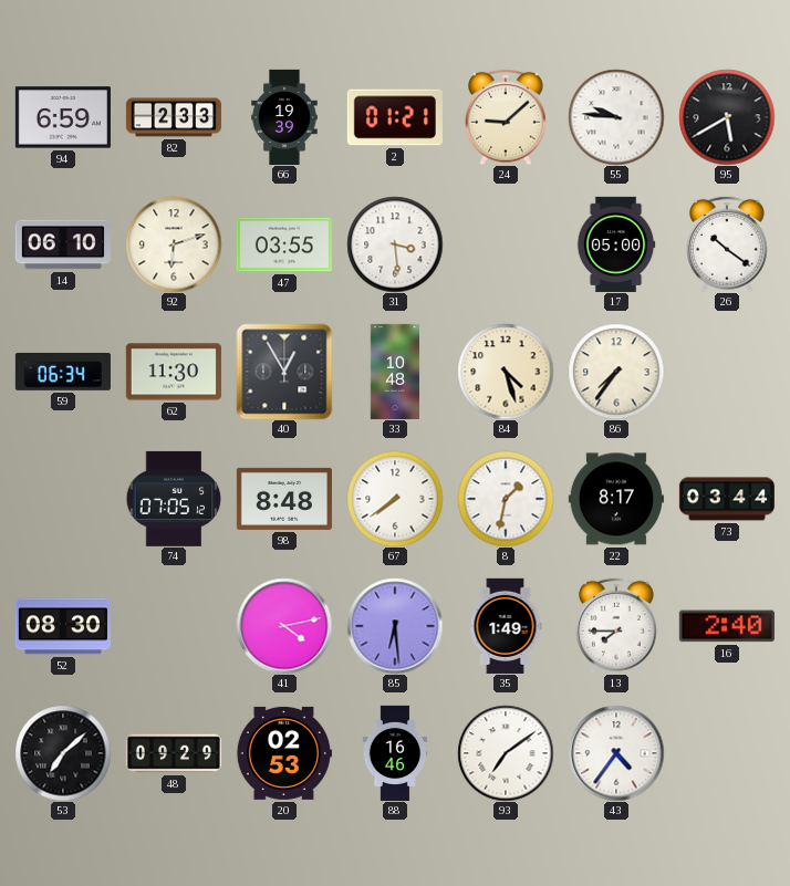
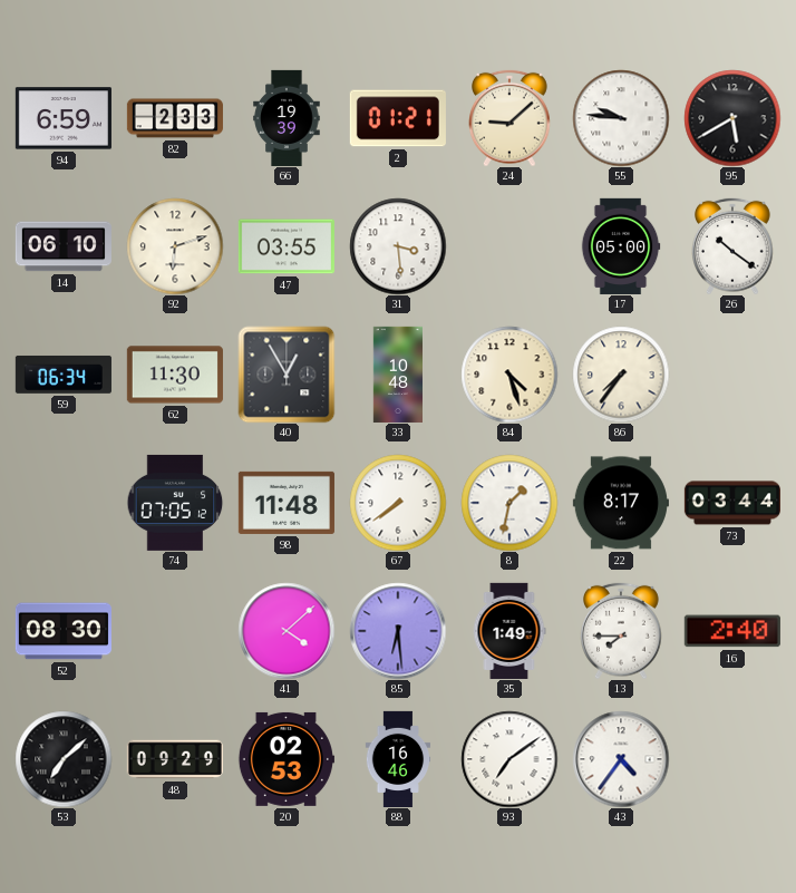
98: 8:48 -> 11:48
41: 4:13 -> 4:08
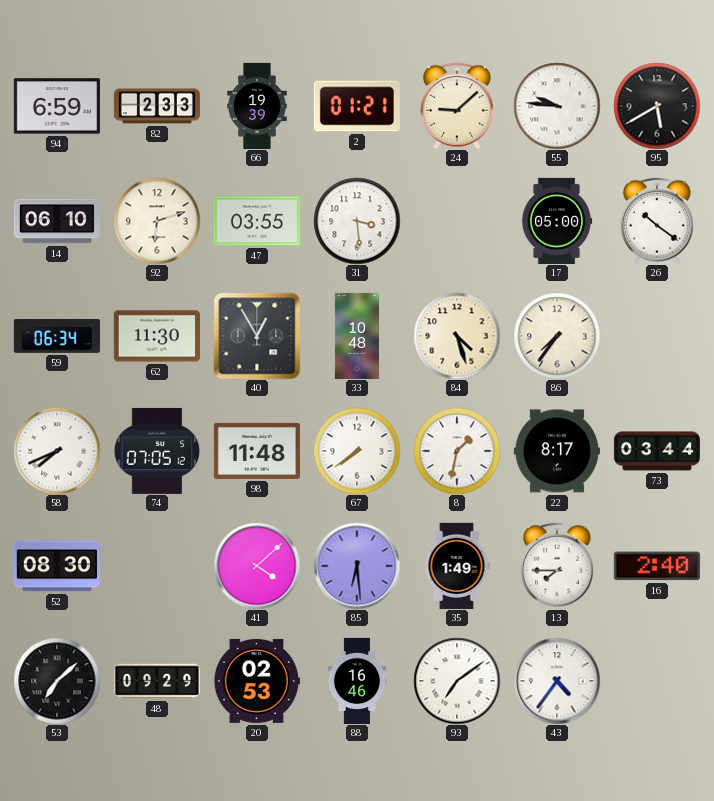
58: none -> 7:41
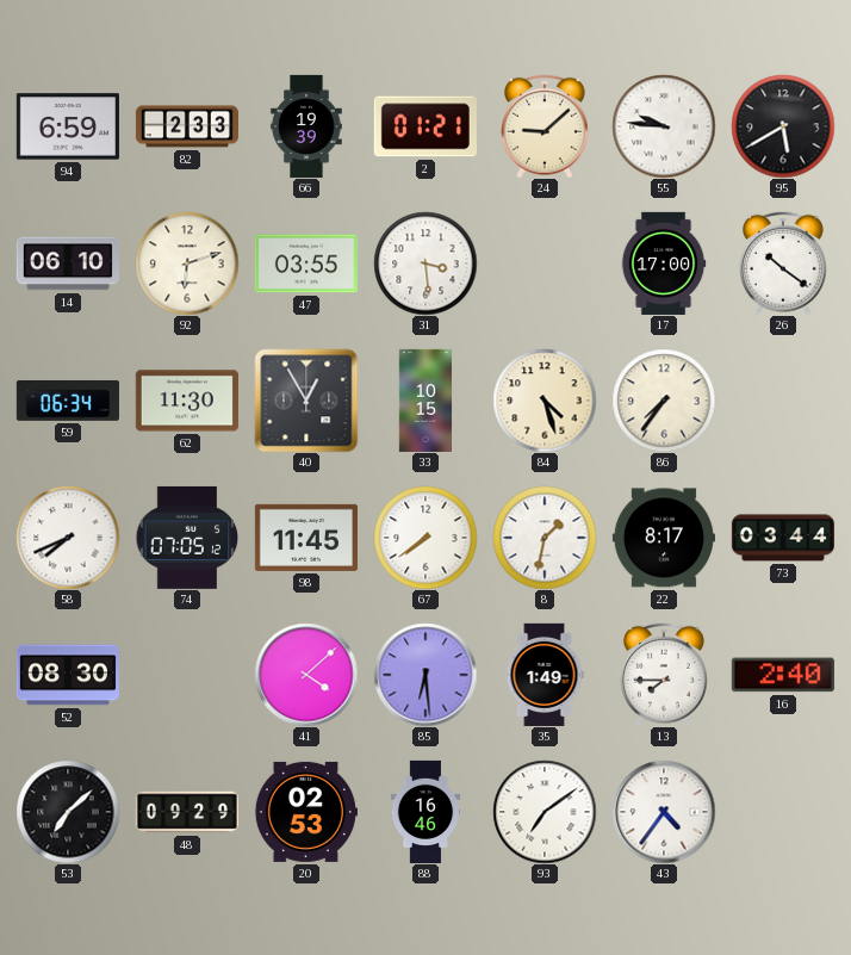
17: 05:00 -> 17:00
33: 10:48 -> 10:15
98: 11:48 -> 11:45
